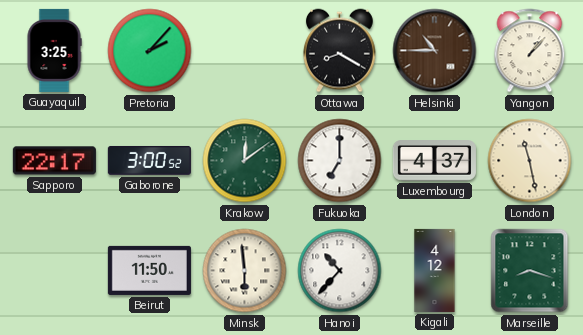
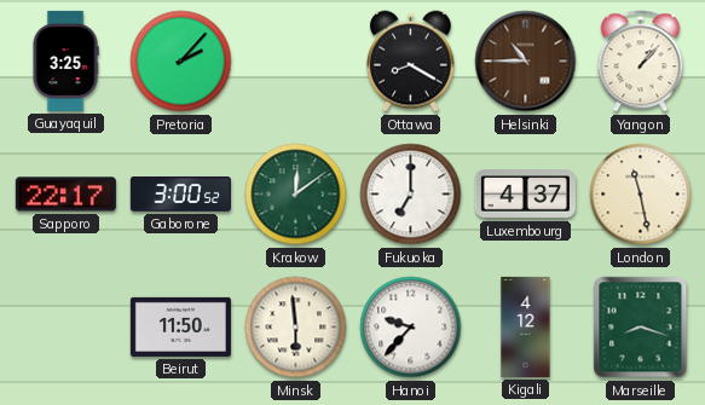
Hanoi: 10:37 -> 9:37
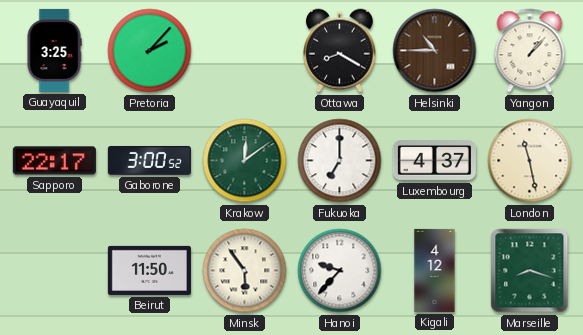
Minsk: 5:59 -> 5:54
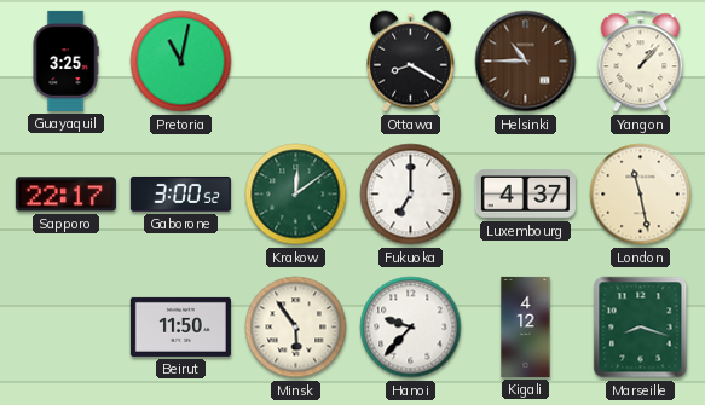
Pretoria: 2:07 -> 11:02
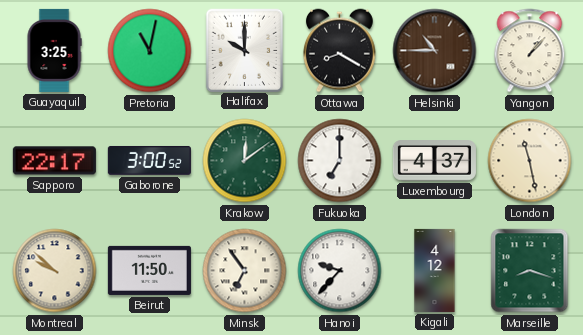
Halifax: none -> 10:00
Montreal: none -> 9:52
Minsk: 5:54 -> 6:54
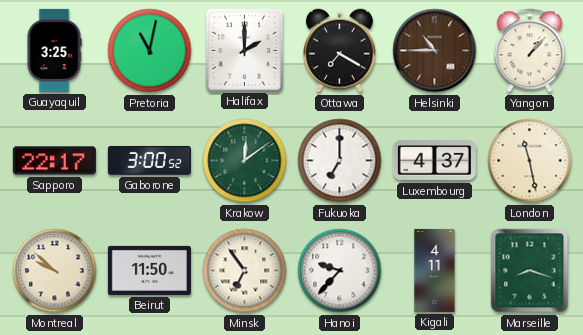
Halifax: 10:00 -> 2:00
Ottawa: 8:20 -> 7:20
Kigali: 4:12 -> 4:11
